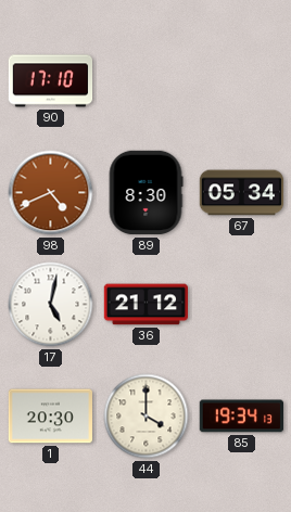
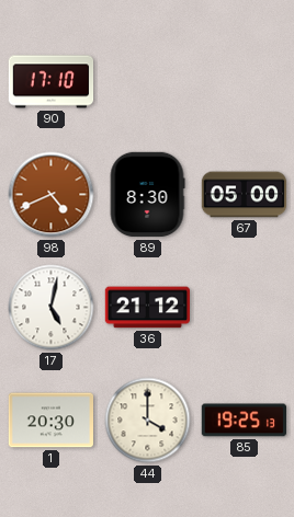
67: 05:34 -> 05:00
85: 19:34 -> 19:25
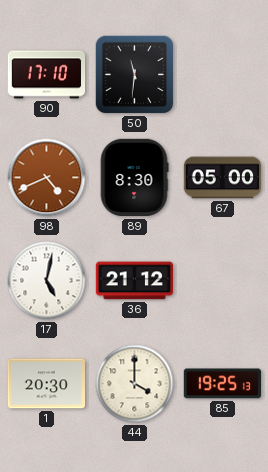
50: none -> 11:31
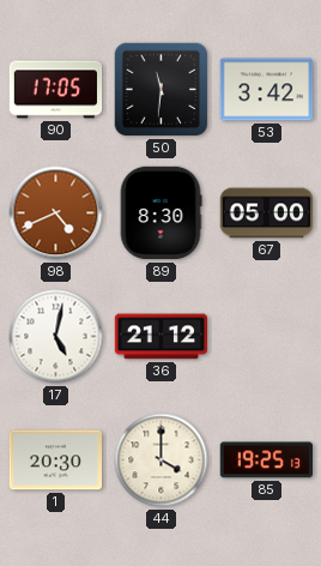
90: 17:10 -> 17:05
53: none -> 3:42
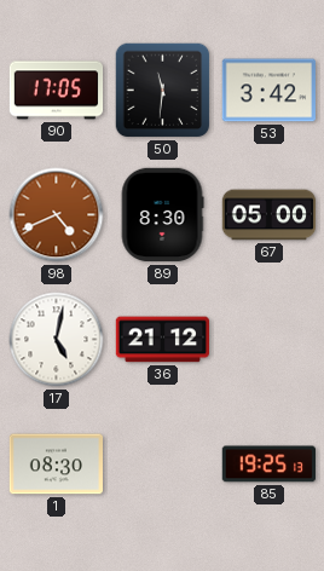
1: 20:30 -> 08:30
44: 4:00 -> none
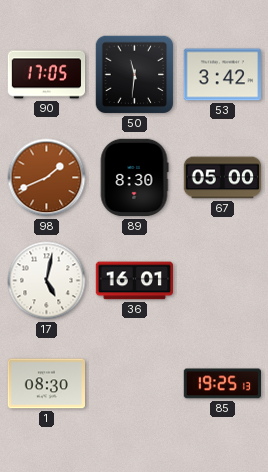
98: 4:41 -> 1:41
36: 21:12 -> 16:01
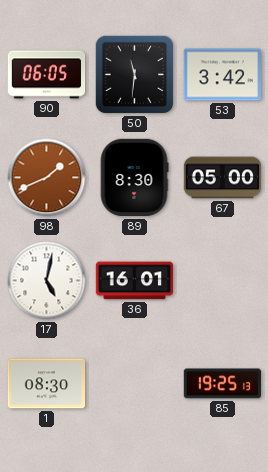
90: 17:05 -> 06:05
